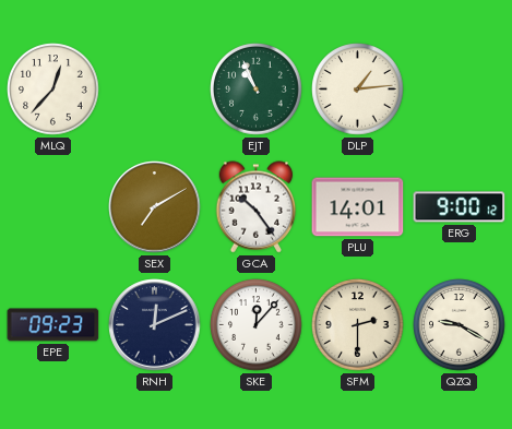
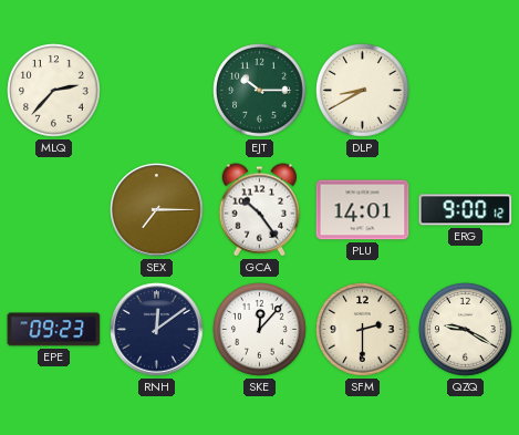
MLQ: 12:37 -> 2:37
EJT: 10:56 -> 10:15
DLP: 1:14 -> 8:40
SEX: 7:10 -> 7:15
RNH: 12:11 -> 12:09
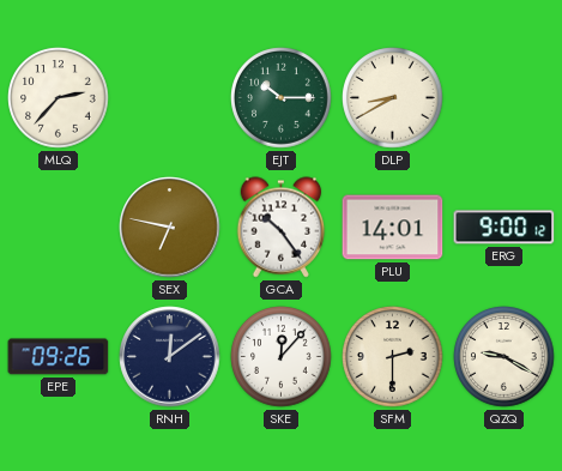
SEX: 7:15 -> 6:47
EPE: 09:23 -> 09:26
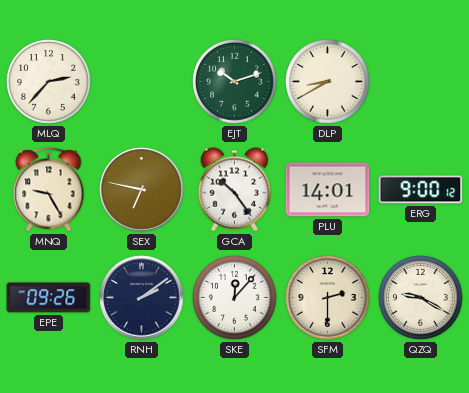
EJT: 10:15 -> 10:12
MNQ: none -> 9:25
RNH: 12:09 -> 2:09
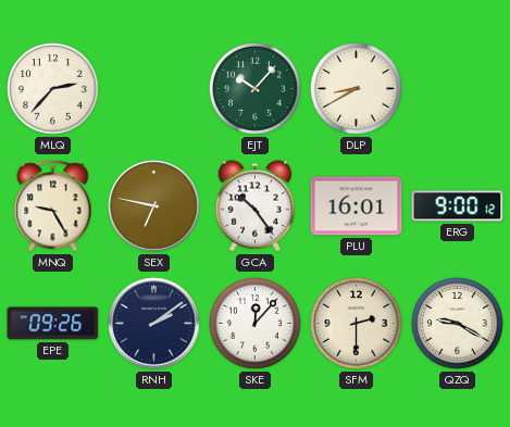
EJT: 10:12 -> 10:07
PLU: 14:01 -> 16:01
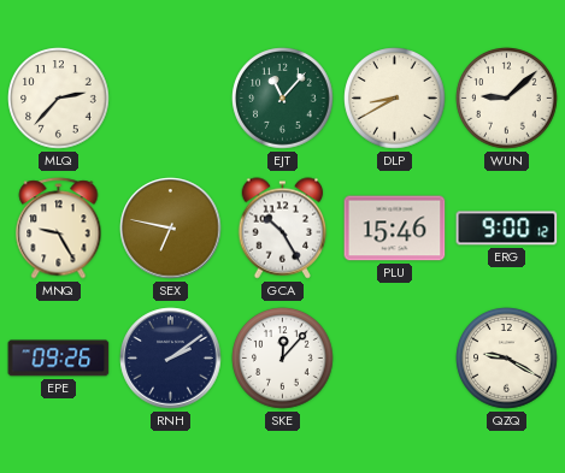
EJT: 10:07 -> 11:07
WUN: none -> 9:08
GCA: 10:24 -> 10:25
PLU: 16:01 -> 15:46
SFM: 2:30 -> none
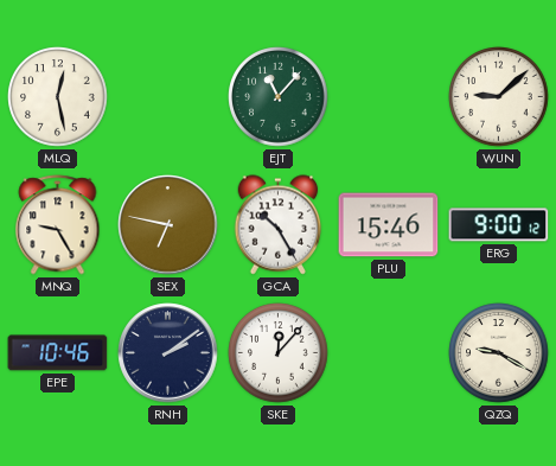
MLQ: 2:37 -> 12:28
DLP: 8:40 -> none
EPE: 09:26 -> 10:46
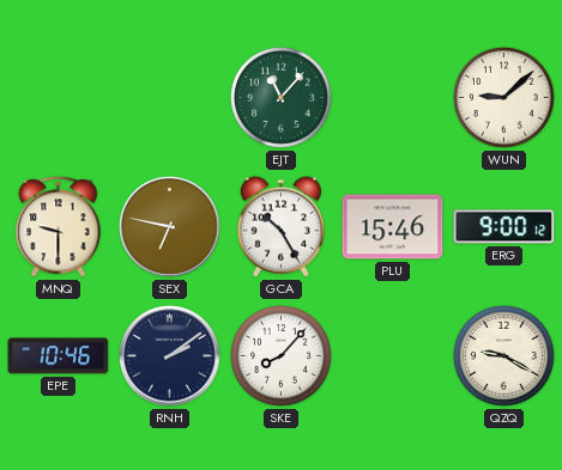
MLQ: 12:28 -> none
MNQ: 9:25 -> 9:30
SKE: 12:07 -> 8:07
